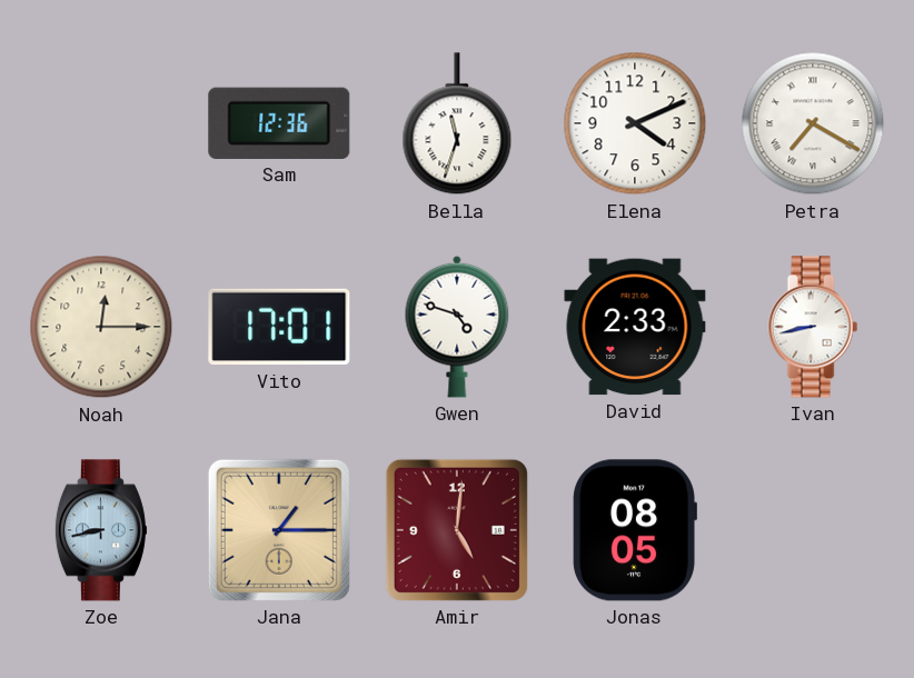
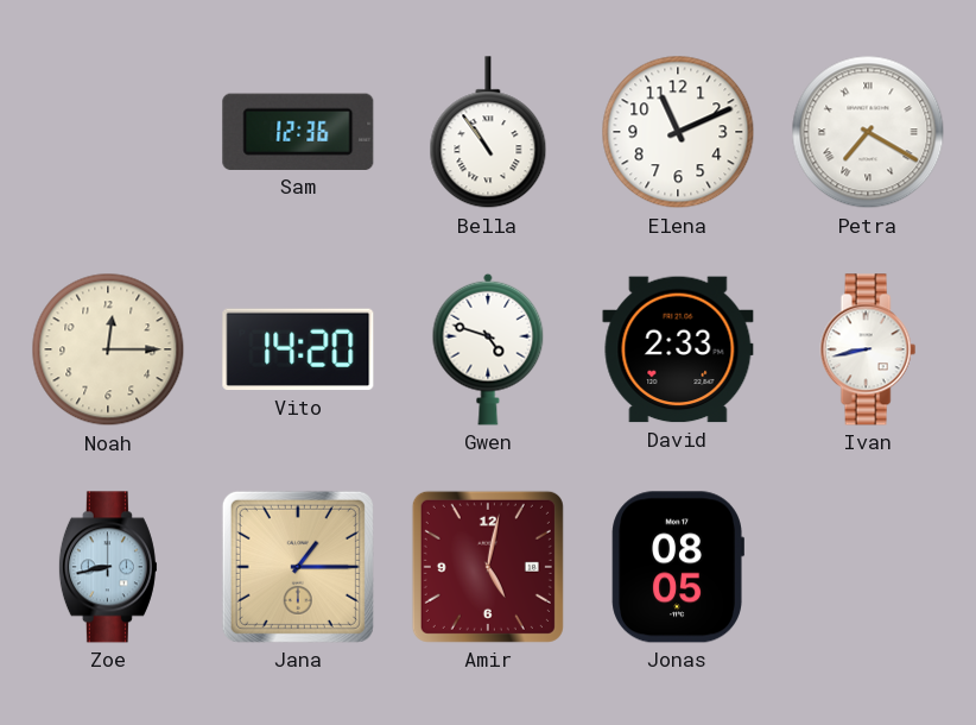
Bella: 11:33 -> 10:54
Elena: 4:11 -> 11:11
Vito: 17:01 -> 14:20
Amir: 5:01 -> 5:02
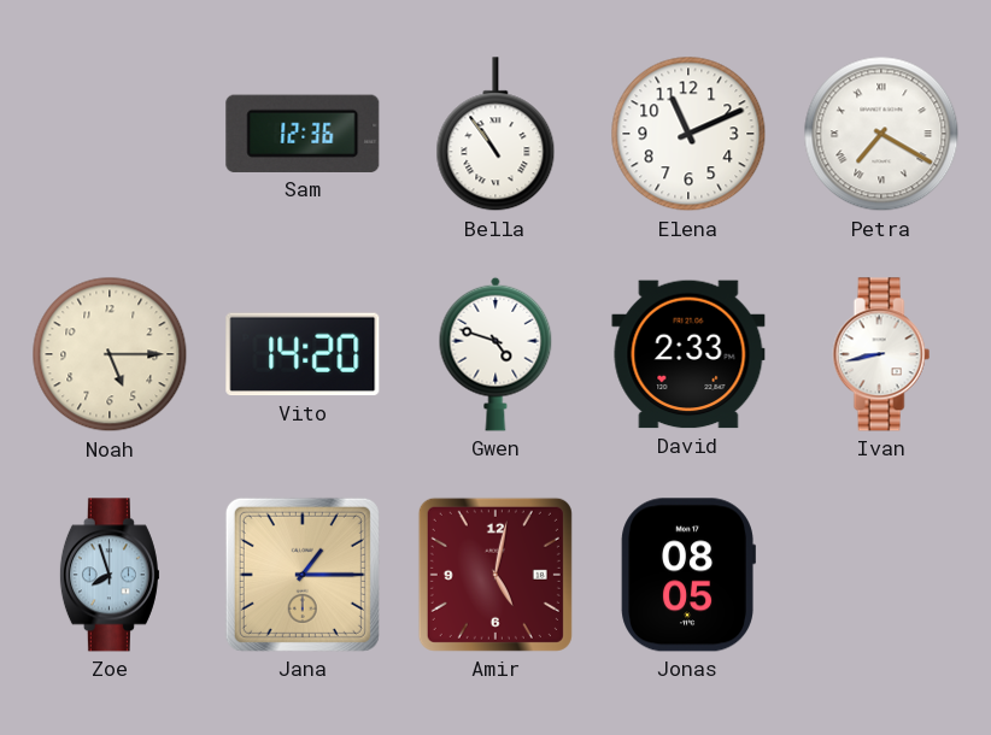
Noah: 12:15 -> 5:15
Zoe: 8:43 -> 7:57
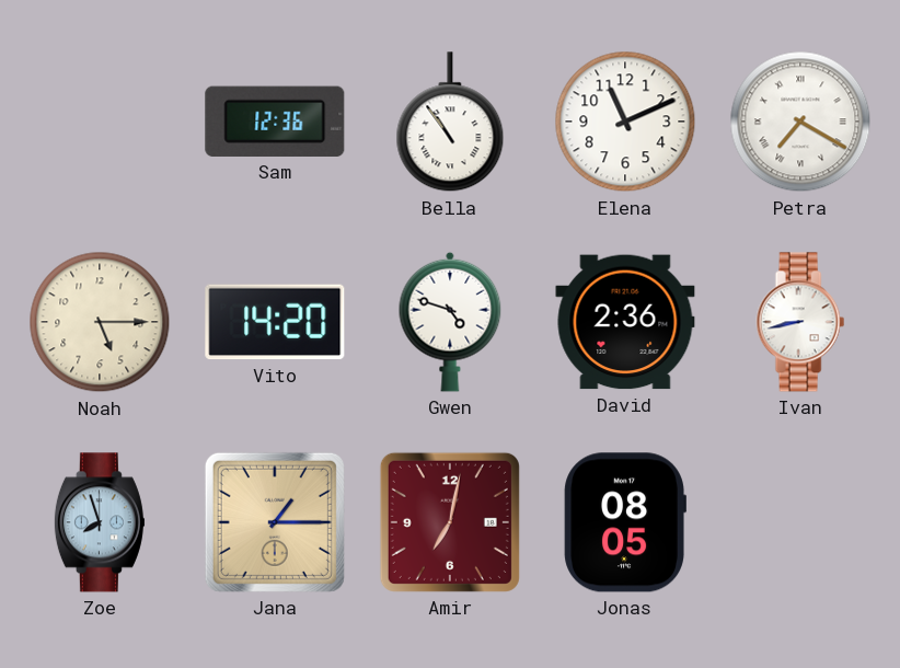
David: 2:33 -> 2:36
Amir: 5:02 -> 7:02
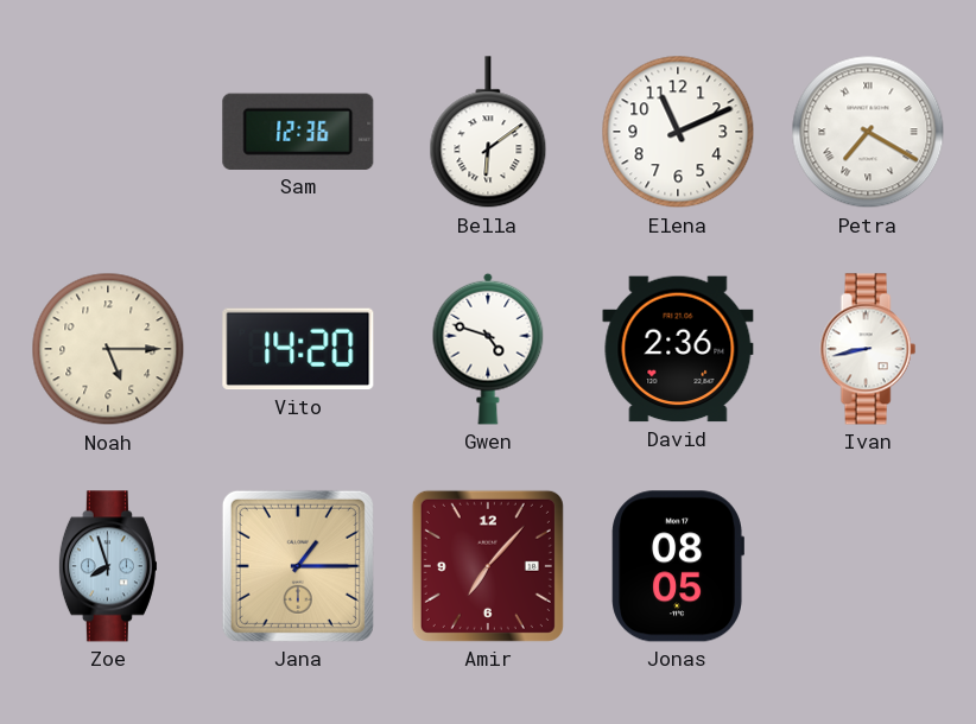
Bella: 10:54 -> 6:09
Amir: 7:02 -> 7:07
